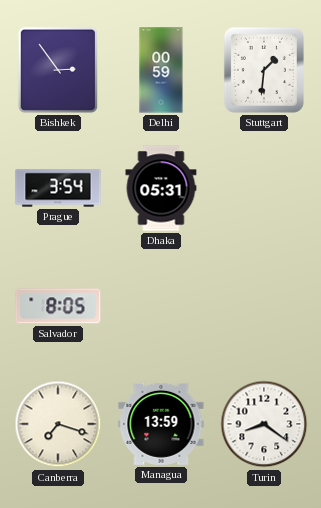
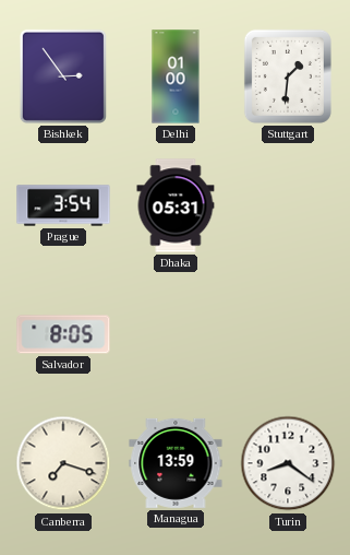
Delhi: 00:59 -> 01:00
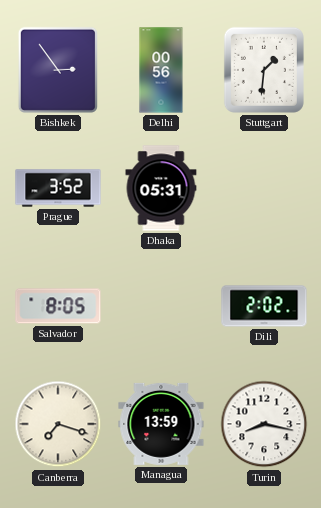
Delhi: 01:00 -> 00:56
Prague: 3:54 -> 3:52
Dili: none -> 2:02
Turin: 8:21 -> 8:17
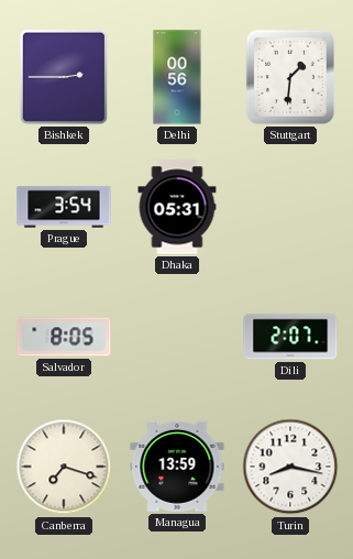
Bishkek: 2:54 -> 2:45
Prague: 3:52 -> 3:54
Dili: 2:02 -> 2:07
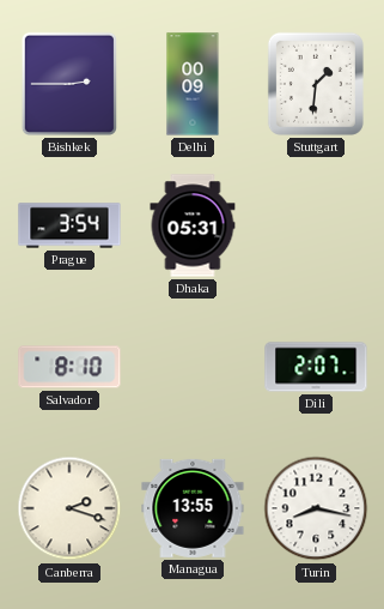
Delhi: 00:56 -> 00:09
Salvador: 8:05 -> 8:10
Canberra: 7:18 -> 2:18
Managua: 13:59 -> 13:55
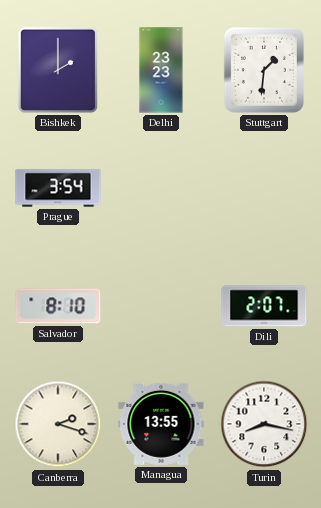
Bishkek: 2:45 -> 2:00
Delhi: 00:09 -> 23:23
Dhaka: 05:31 -> none
